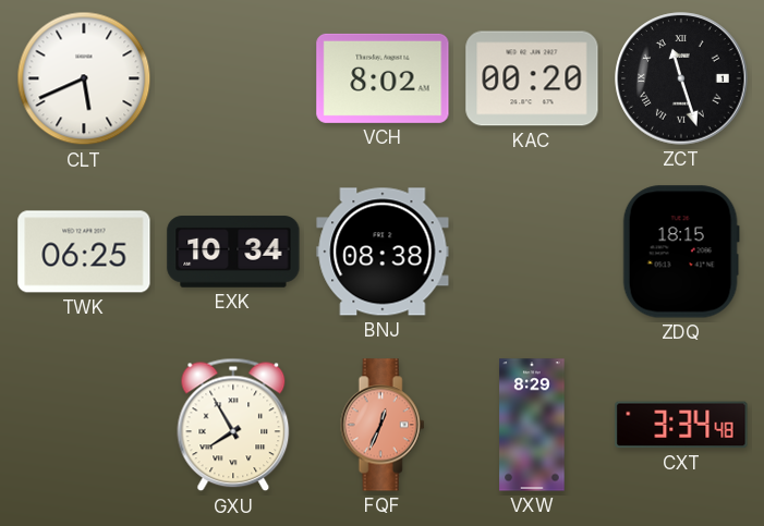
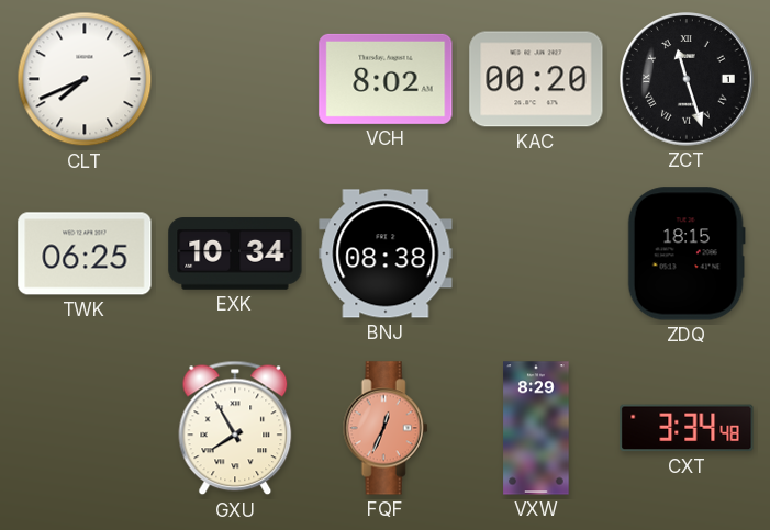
CLT: 5:41 -> 7:41
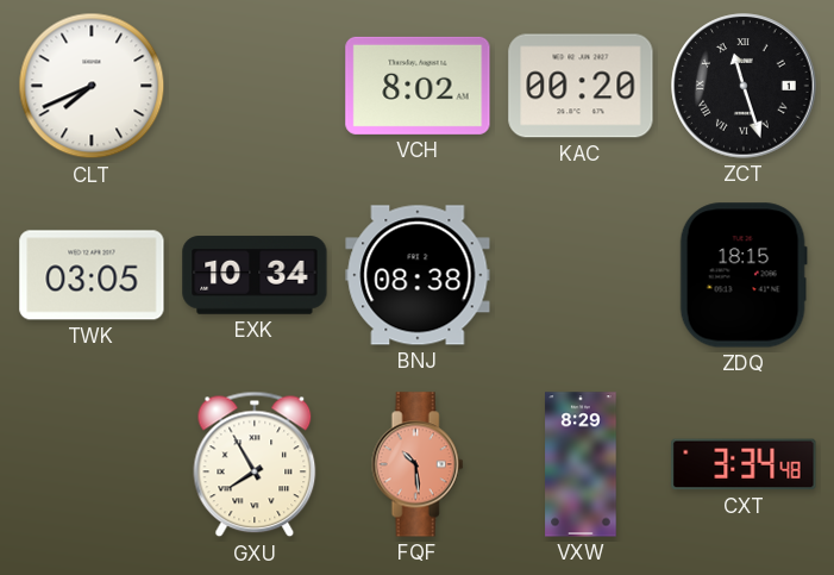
TWK: 06:25 -> 03:05
FQF: 12:34 -> 10:29
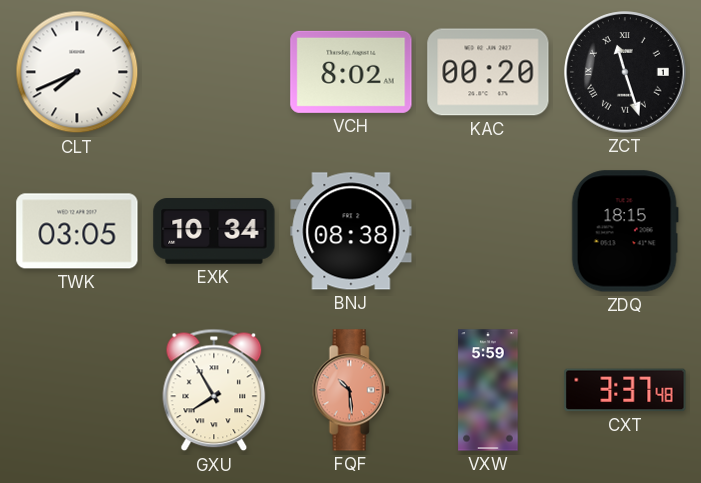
VXW: 8:29 -> 5:59
CXT: 3:34 -> 3:37
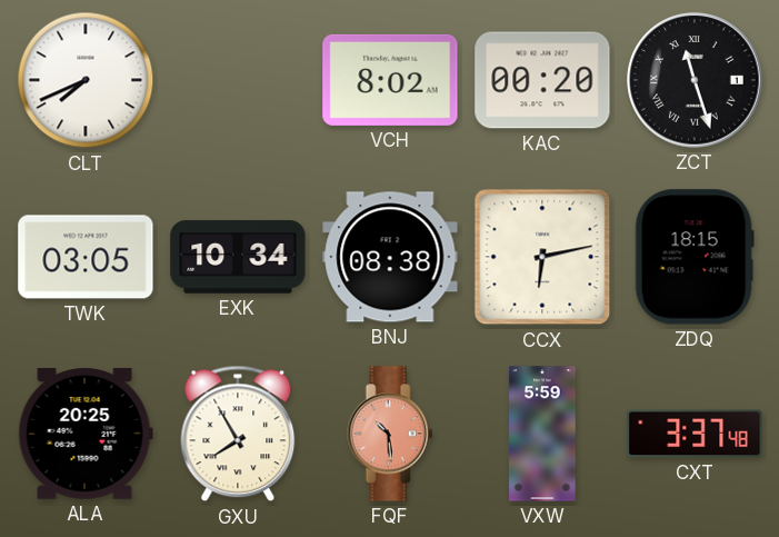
CCX: none -> 6:13
ALA: none -> 20:25
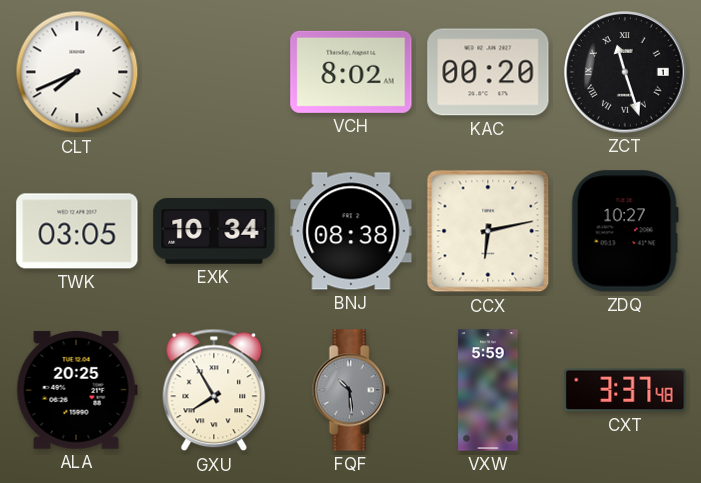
ZDQ: 18:15 -> 10:27
FQF dial: salmon -> grey
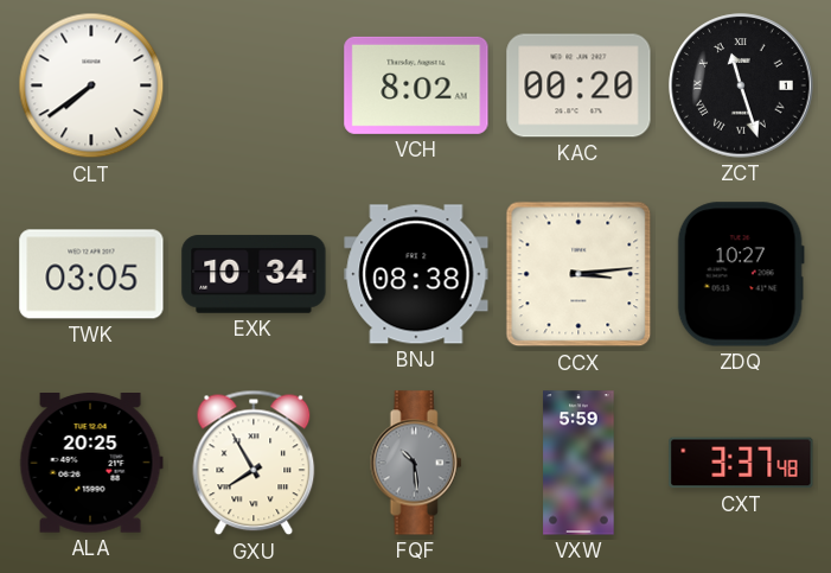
CLT: 7:41 -> 7:39
CCX: 6:13 -> 3:14
